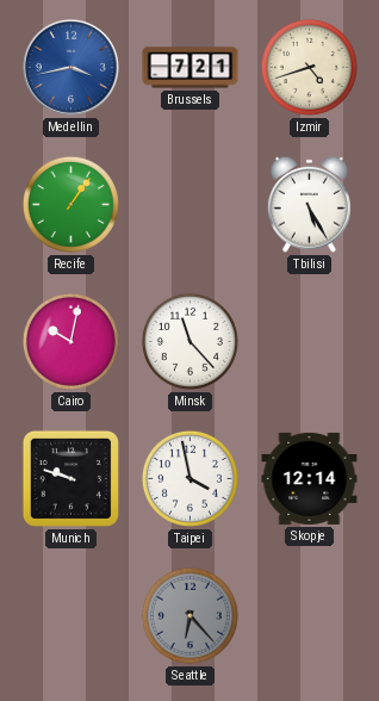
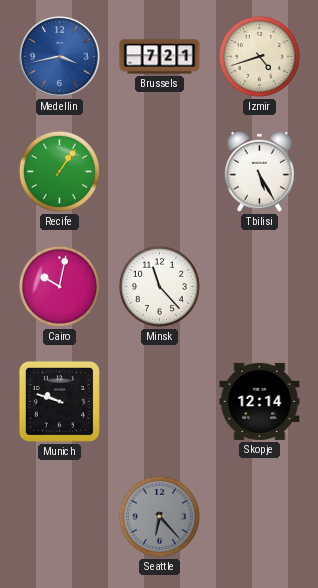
Taipei: 3:58 -> none
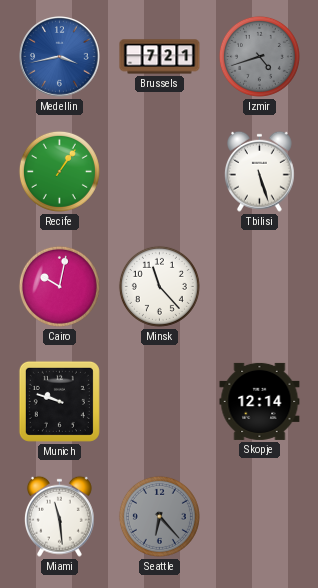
Izmir dial: cream -> grey
Tbilisi: 5:25 -> 5:27
Miami: none -> 11:29
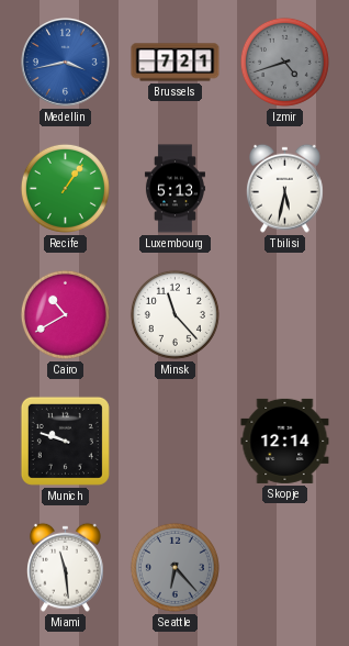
Luxembourg: none -> 5:13
Tbilisi: 5:27 -> 5:32
Cairo: 10:02 -> 10:40
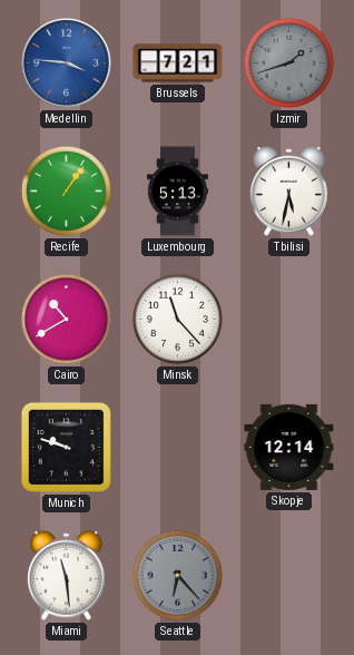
Medellin: 3:43 -> 3:46
Izmir: 4:42 -> 1:42
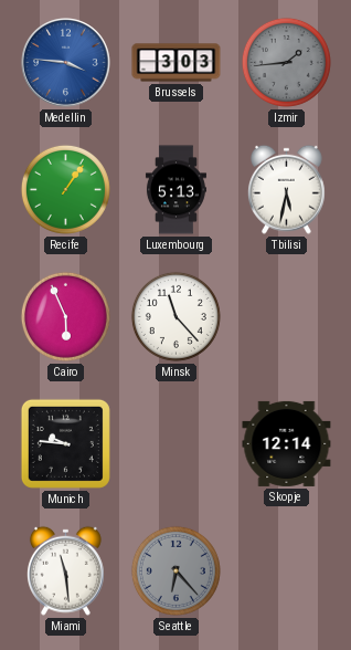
Brussels: 7:21 -> 3:03
Izmir: 1:42 -> 1:44
Cairo: 10:40 -> 5:56
Munich: 9:48 -> 9:46
